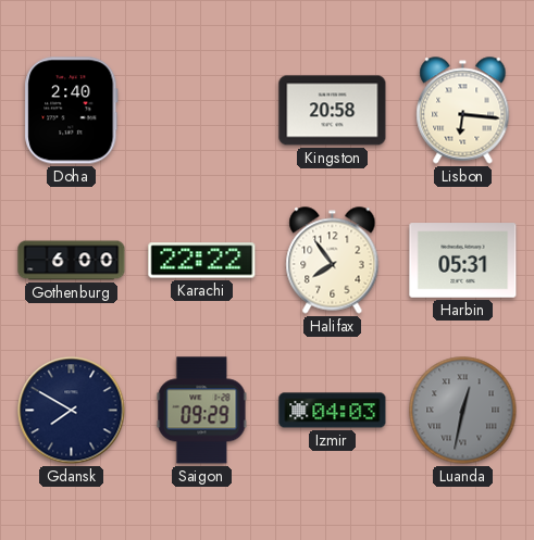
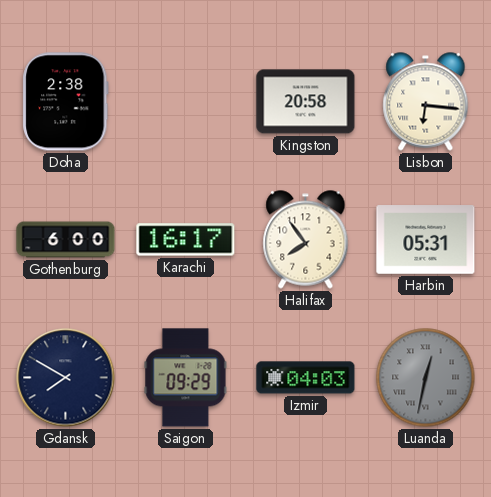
Doha: 2:40 -> 2:38
Karachi: 22:22 -> 16:17
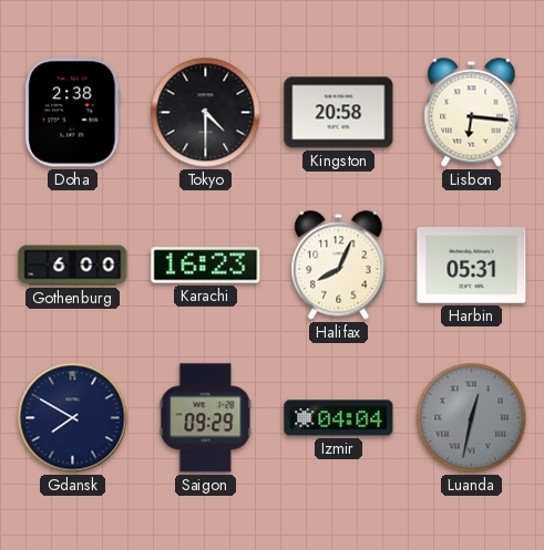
Tokyo: none -> 4:30
Karachi: 16:17 -> 16:23
Halifax: 7:54 -> 8:04
Izmir: 04:03 -> 04:04
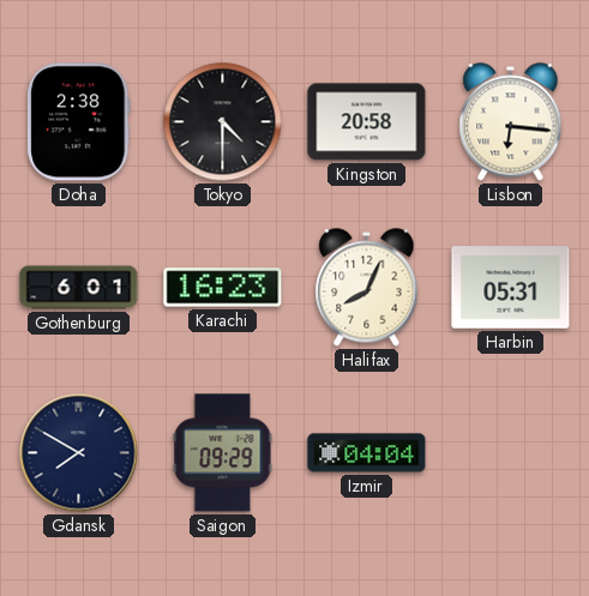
Gothenburg: 6:00 -> 6:01
Luanda: 12:32 -> none
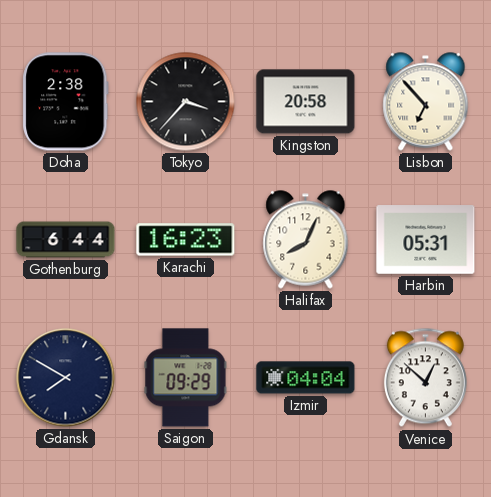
Tokyo: 4:30 -> 3:37
Lisbon: 6:16 -> 6:53
Gothenburg: 6:01 -> 6:44
Venice: none -> 12:52
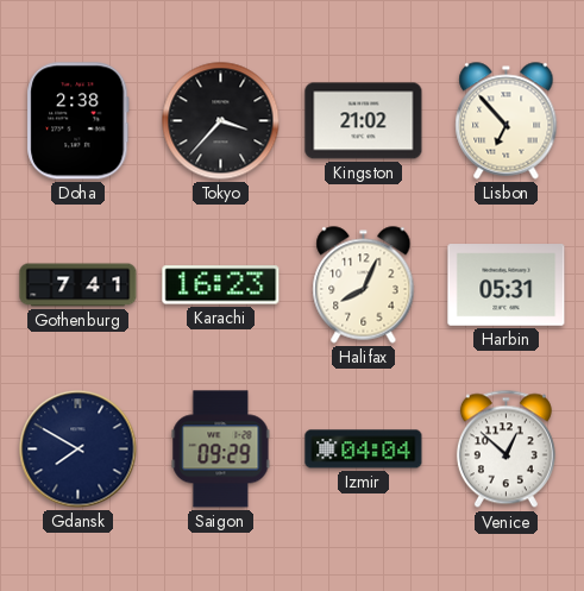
Kingston: 20:58 -> 21:02
Gothenburg: 6:44 -> 7:41
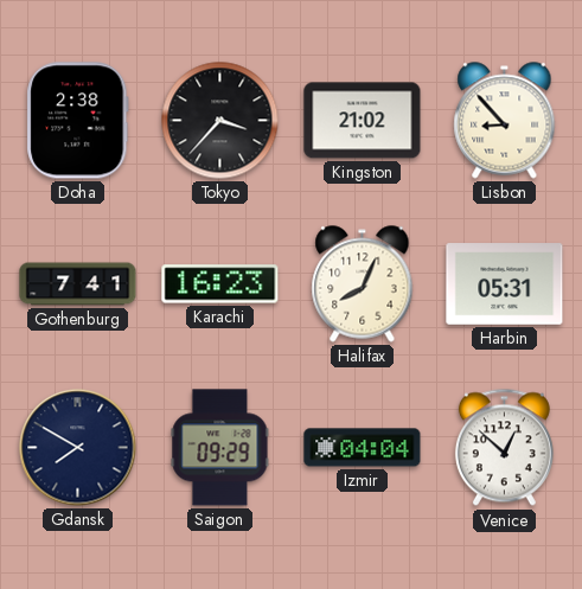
Lisbon: 6:53 -> 8:53
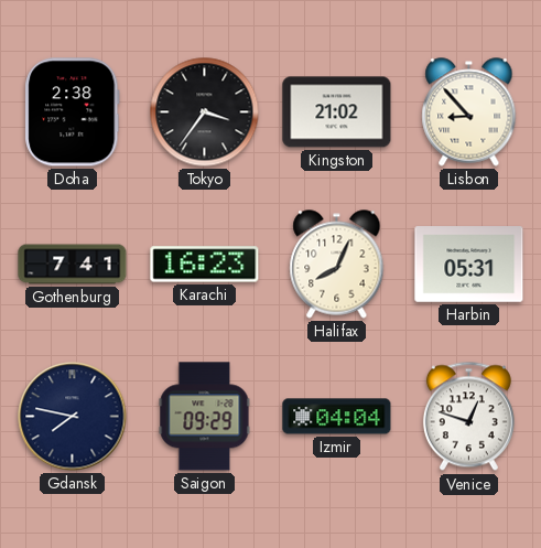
Tokyo: 3:37 -> 3:36
Gdansk: 7:50 -> 7:47
Venice: 12:52 -> 12:48
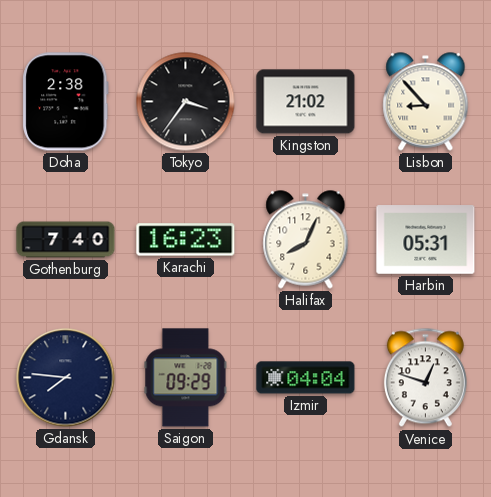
Gothenburg: 7:41 -> 7:40
Gdansk: 7:47 -> 7:46
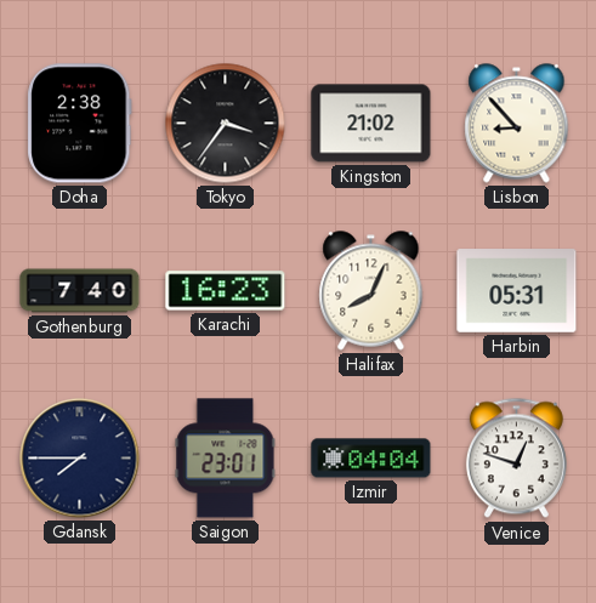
Gdansk: 7:46 -> 7:45
Saigon: 09:29 -> 23:01
